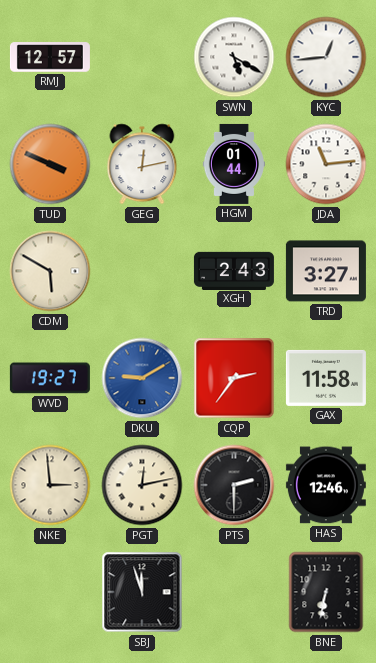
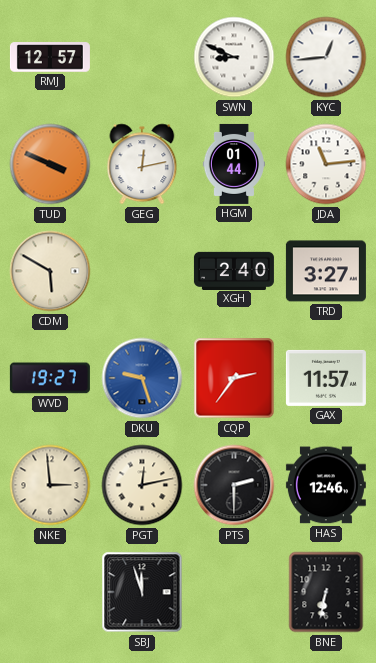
SWN: 5:20 -> 8:49
XGH: 2:43 -> 2:40
DKU: 9:10 -> 9:27
GAX: 11:58 -> 11:57
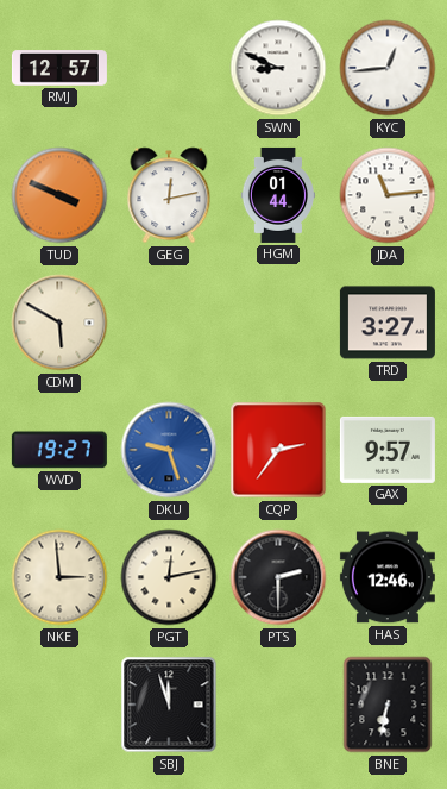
XGH: 2:40 -> none
GAX: 11:57 -> 9:57
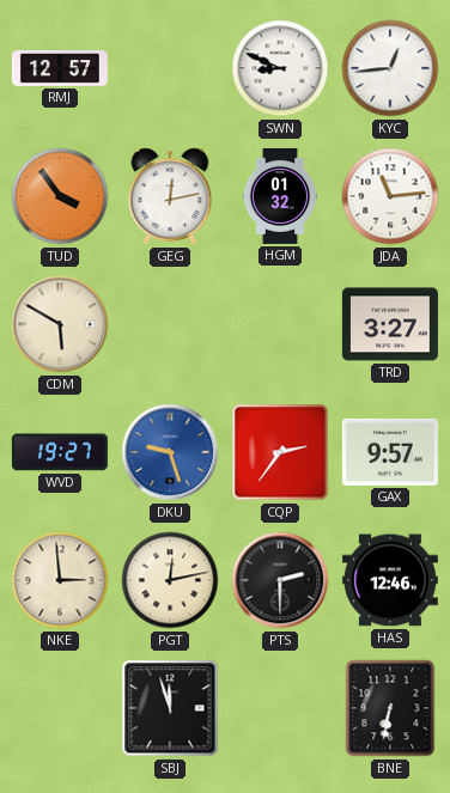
TUD: 3:49 -> 3:54
HGM: 01:44 -> 01:32
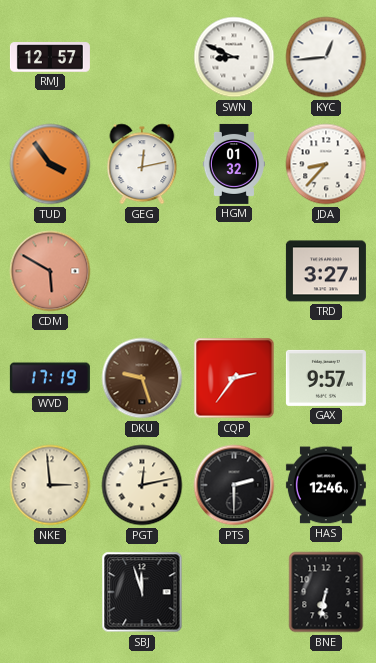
JDA: 11:14 -> 8:37
CDM dial: cream -> salmon
WVD: 19:27 -> 17:19
DKU dial: blue -> brown
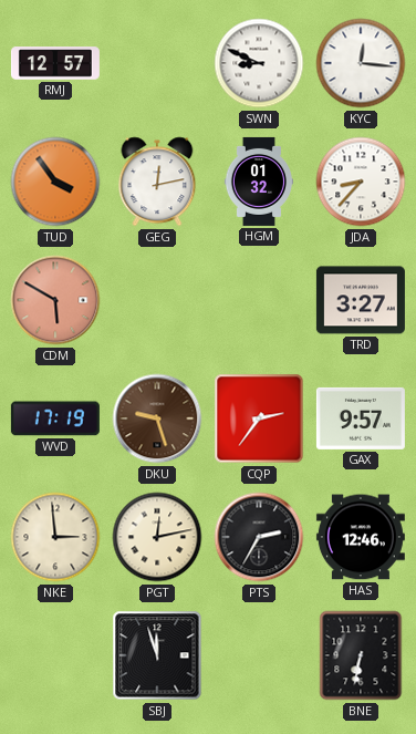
KYC: 12:44 -> 12:16
PTS: 2:30 -> 2:35
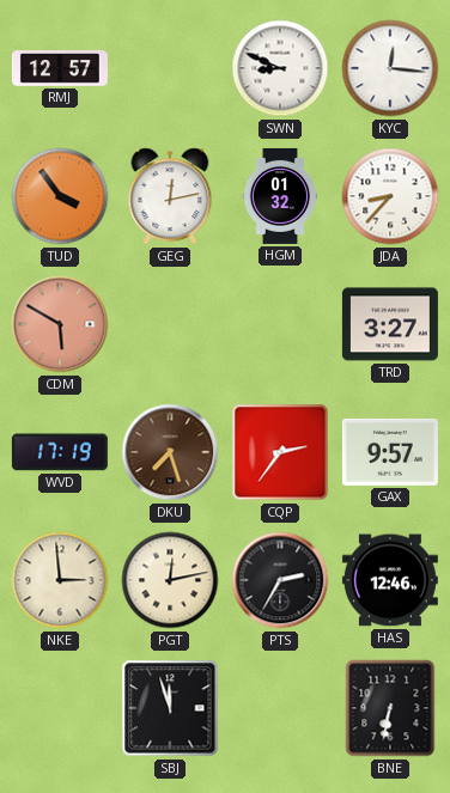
DKU: 9:27 -> 7:27
